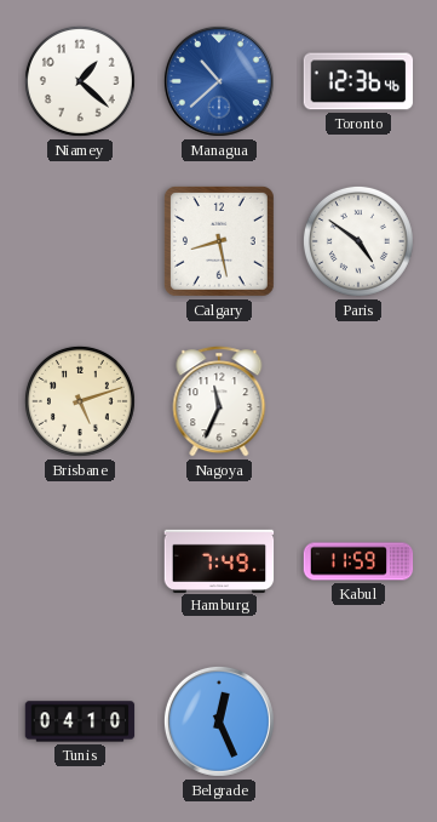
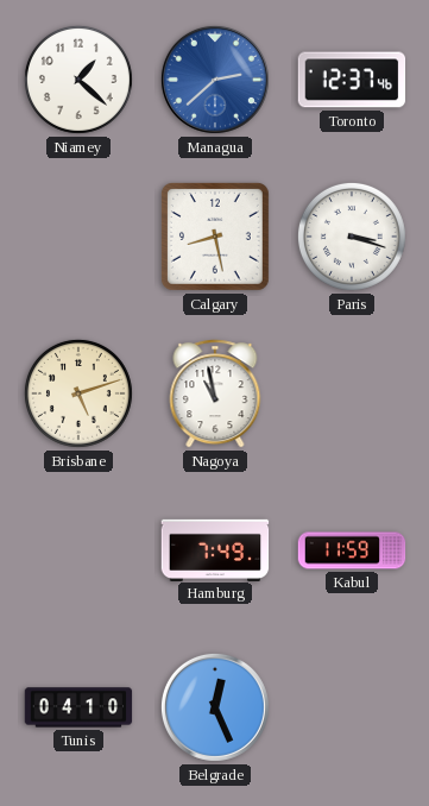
Managua: 10:38 -> 2:38
Toronto: 12:36 -> 12:37
Paris: 4:51 -> 3:18
Nagoya: 11:34 -> 10:58
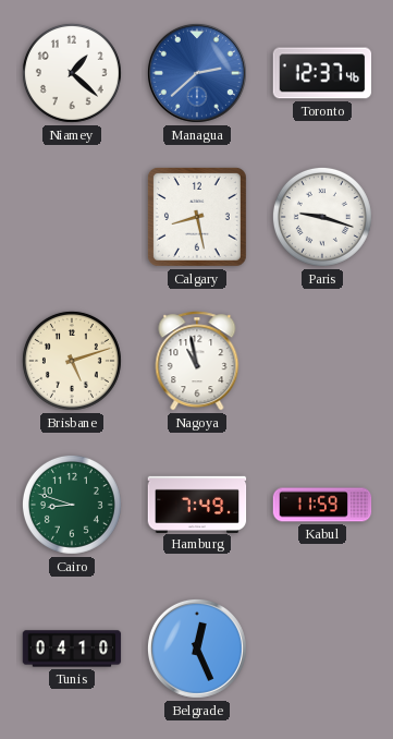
Paris: 3:18 -> 9:18
Cairo: none -> 8:48
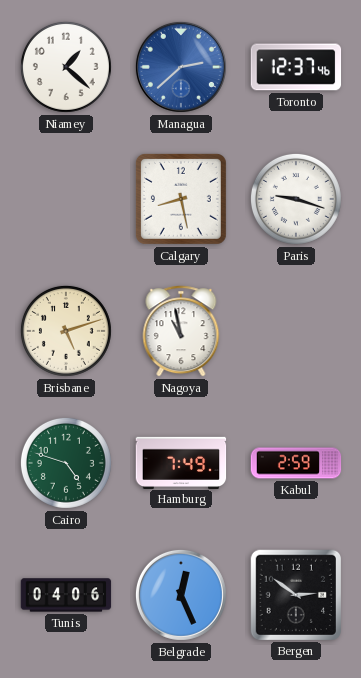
Cairo: 8:48 -> 4:48
Kabul: 11:59 -> 2:59
Tunis: 04:10 -> 04:06
Bergen: none -> 2:51
